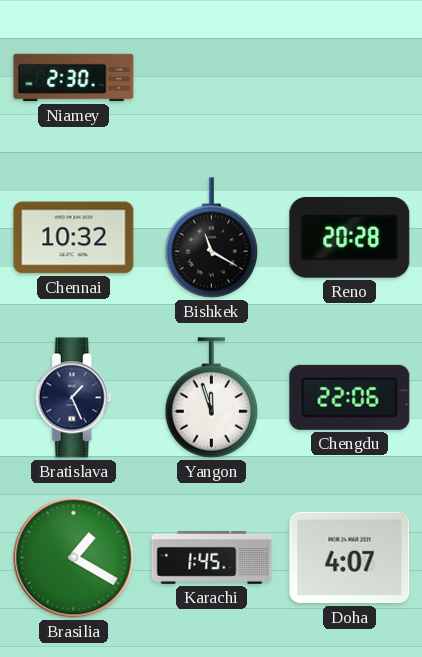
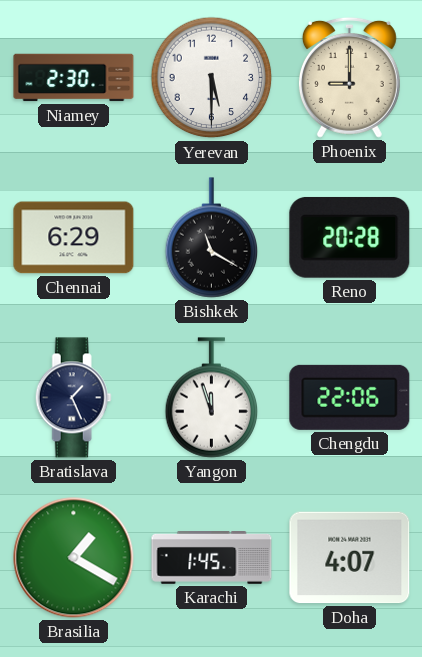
Yerevan: none -> 5:30
Phoenix: none -> 9:00
Chennai: 10:32 -> 6:29
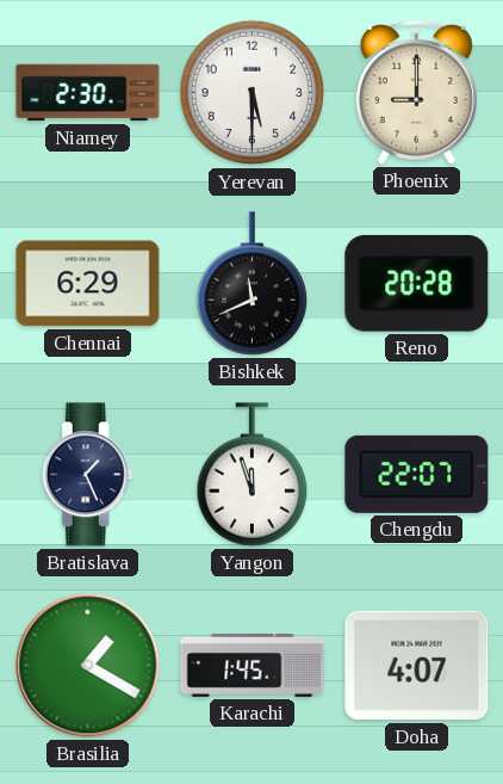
Bishkek: 11:20 -> 11:41
Chengdu: 22:06 -> 22:07
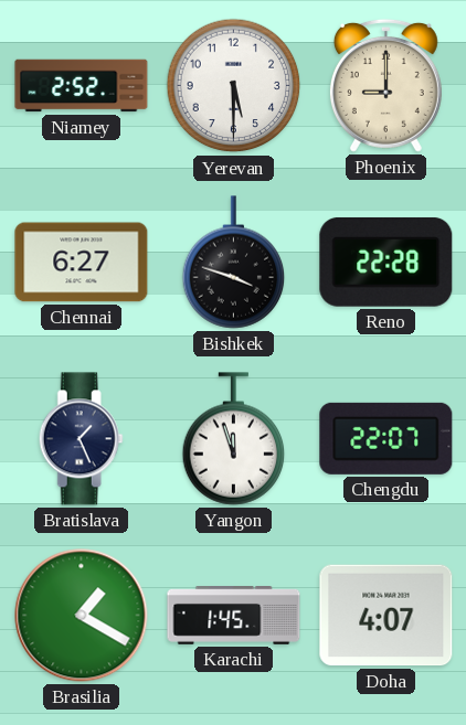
Niamey: 2:30 -> 2:52
Chennai: 6:29 -> 6:27
Bishkek: 11:41 -> 3:48
Reno: 20:28 -> 22:28
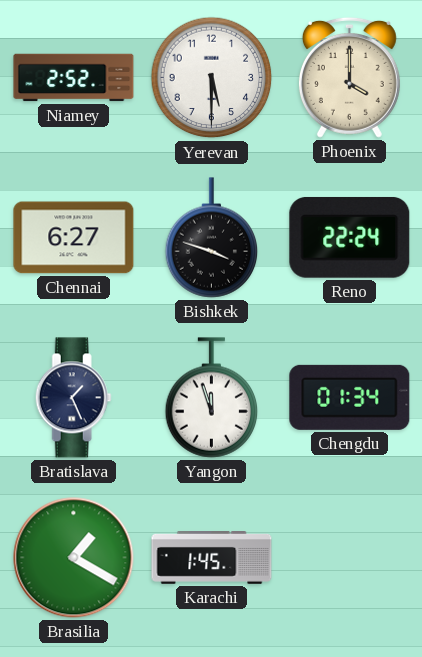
Phoenix: 9:00 -> 4:00
Reno: 22:28 -> 22:24
Chengdu: 22:07 -> 01:34
Doha: 4:07 -> none
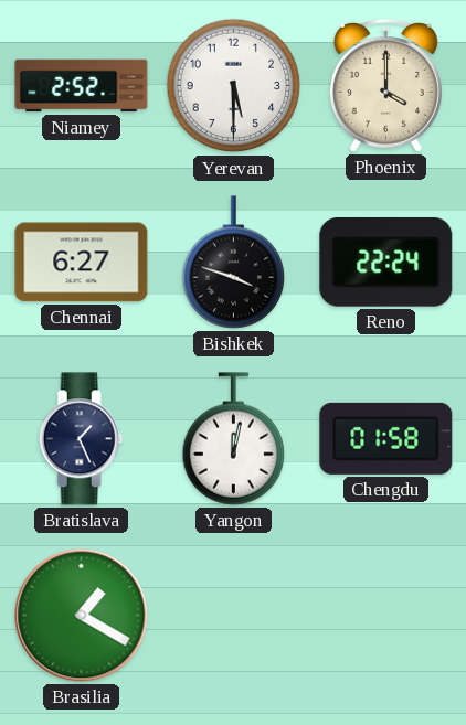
Yangon: 11:57 -> 12:02
Chengdu: 01:34 -> 01:58
Karachi: 1:45 -> none
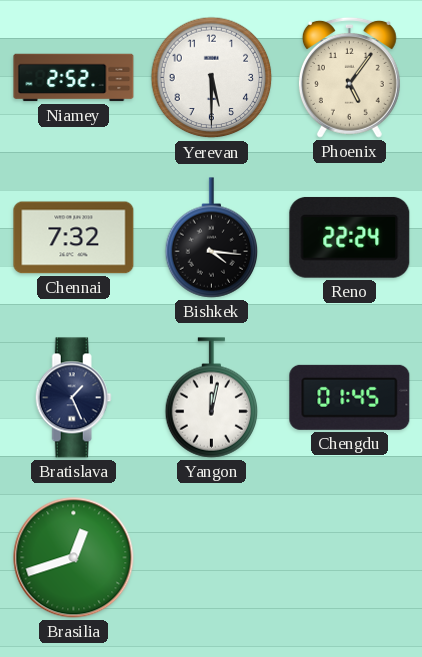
Phoenix: 4:00 -> 5:06
Chennai: 6:27 -> 7:32
Bishkek: 3:48 -> 4:16
Chengdu: 01:58 -> 01:45
Brasilia: 1:20 -> 12:42
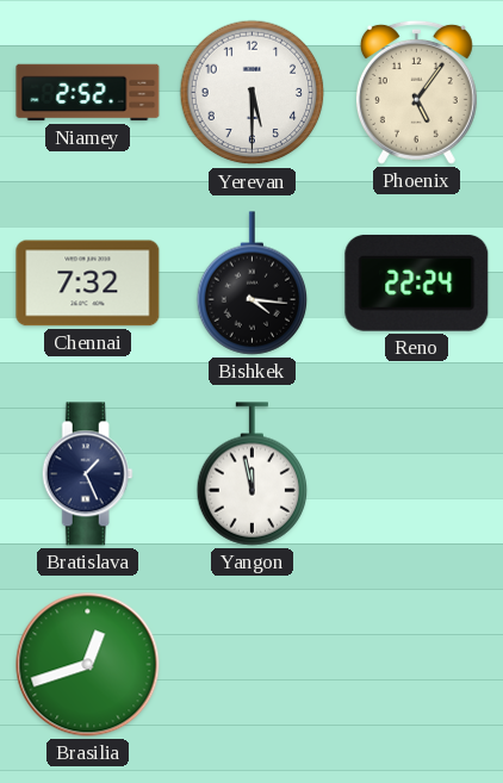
Yangon: 12:02 -> 11:58
Chengdu: 01:45 -> none
